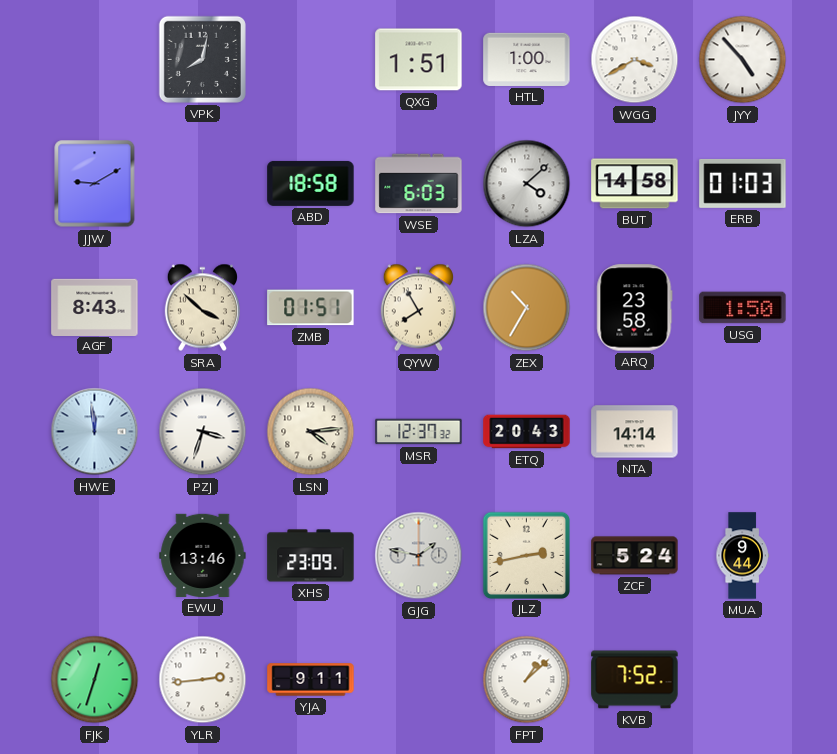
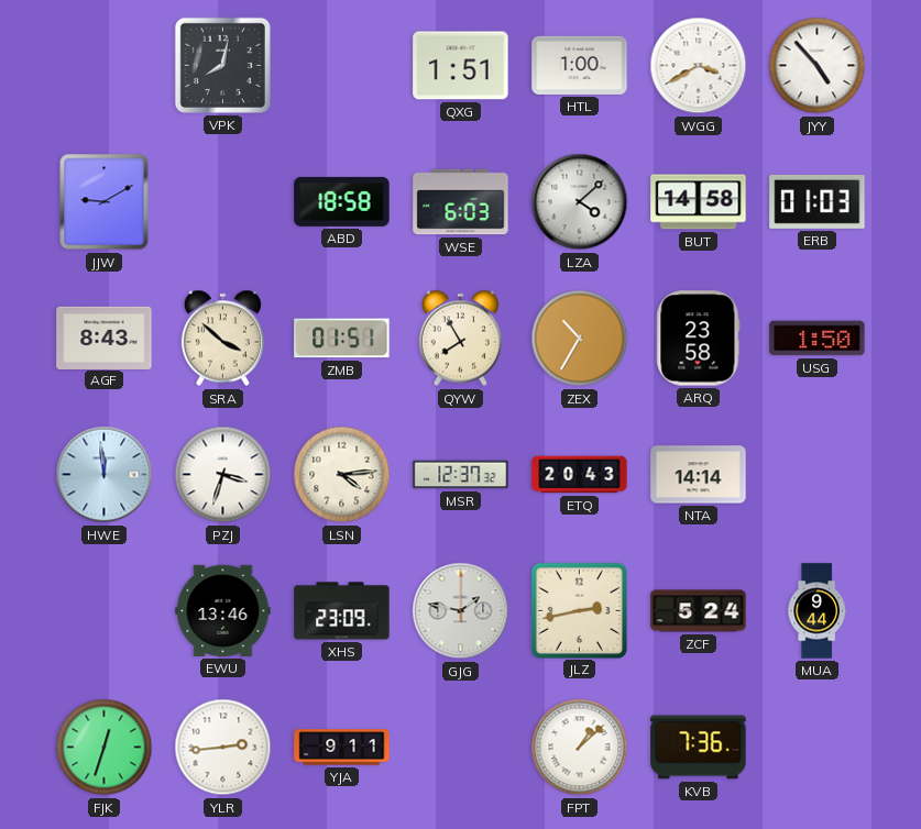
KVB: 7:52 -> 7:36
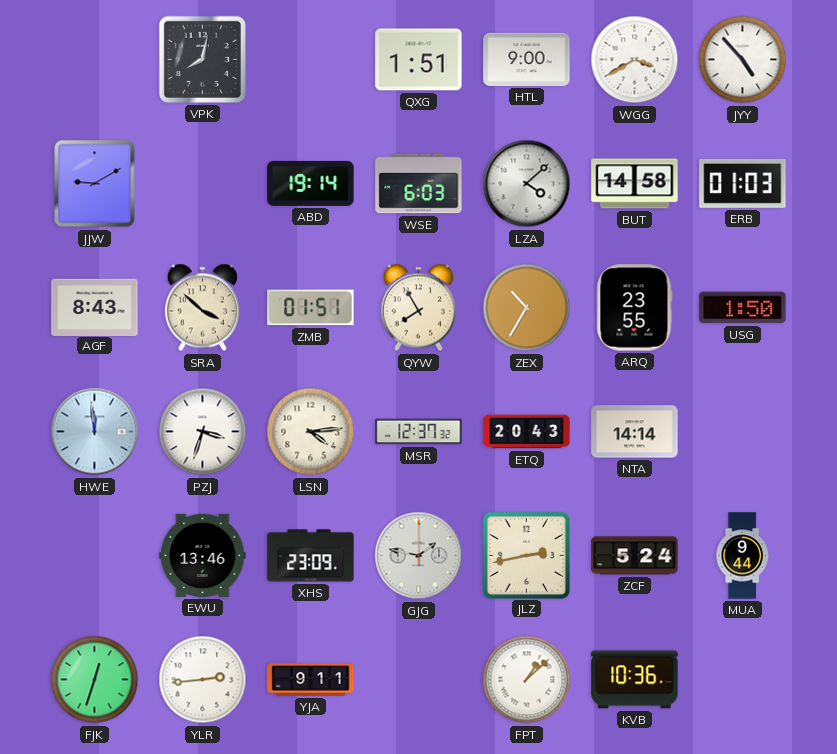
HTL: 1:00 -> 9:00
ABD: 18:58 -> 19:14
ARQ: 23:58 -> 23:55
KVB: 7:36 -> 10:36
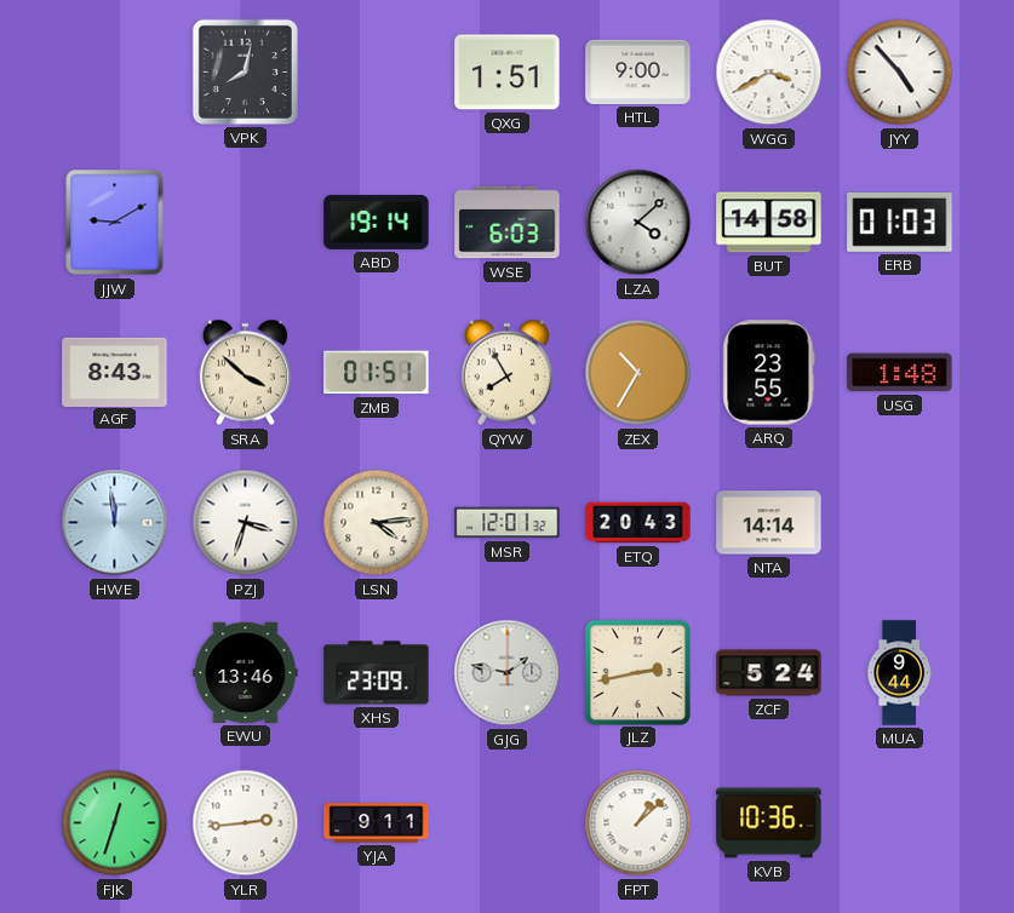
USG: 1:50 -> 1:48
MSR: 12:37 -> 12:01
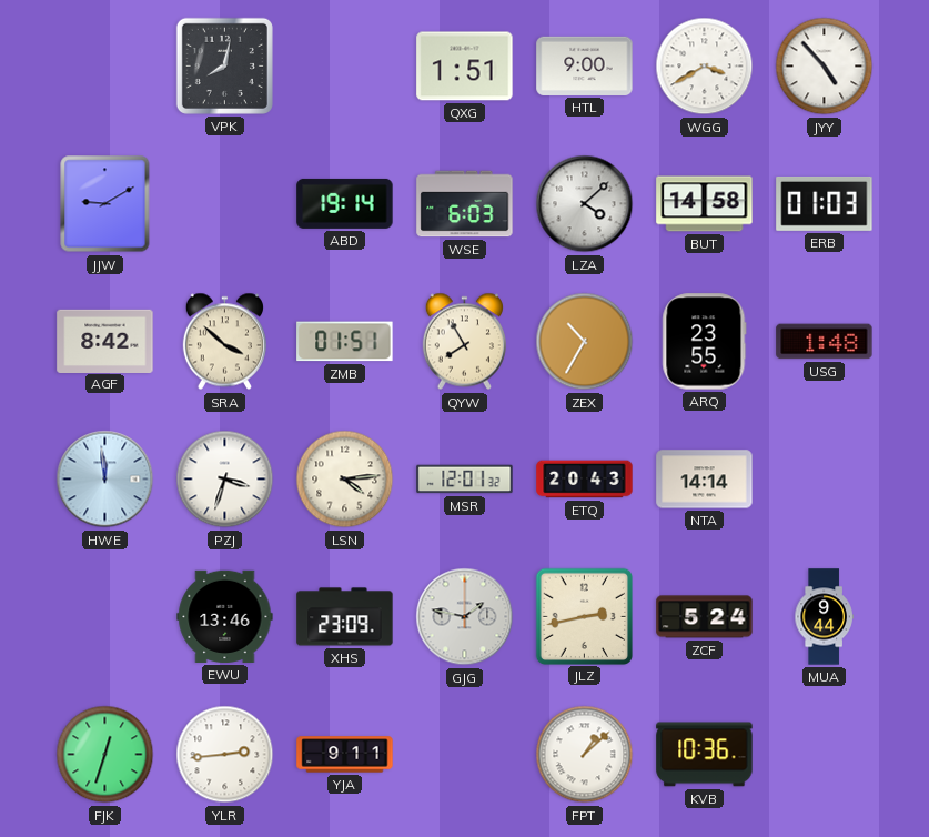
AGF: 8:43 -> 8:42
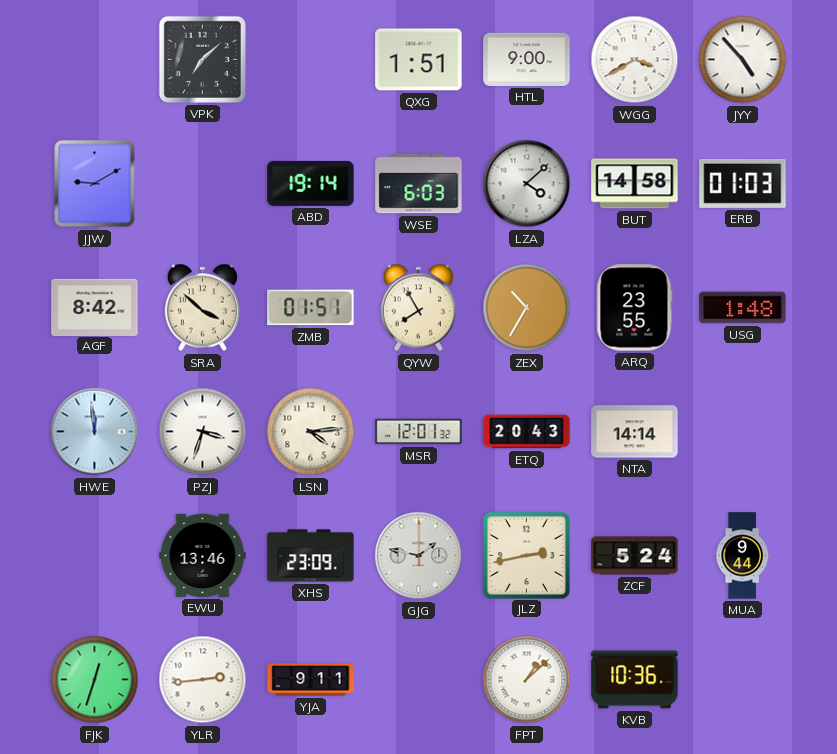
VPK: 8:02 -> 7:08
